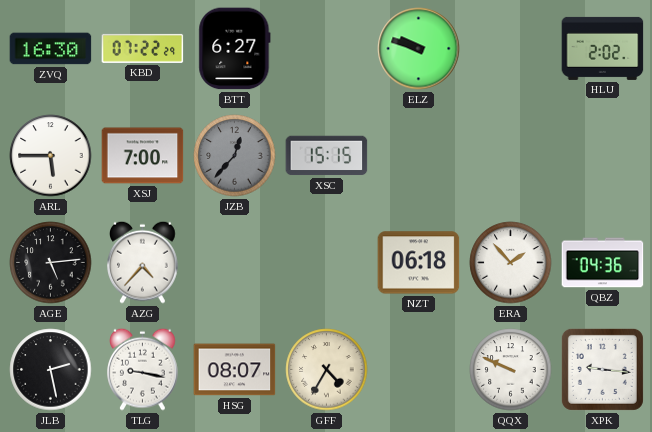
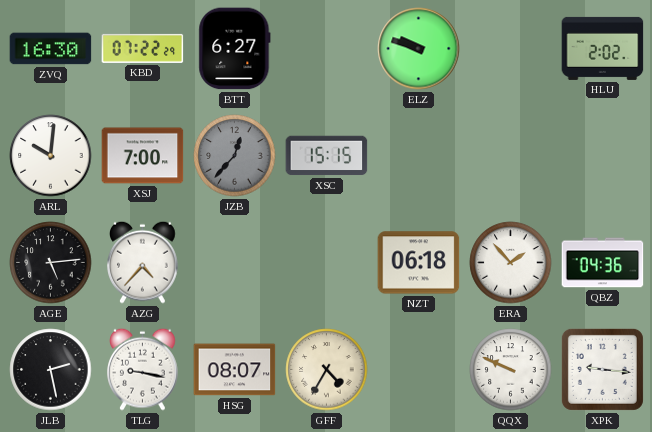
ARL: 5:45 -> 10:01
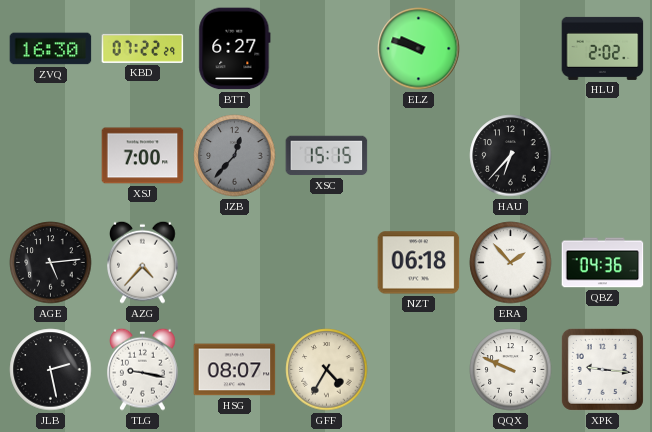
ARL: 10:01 -> none
HAU: none -> 6:37
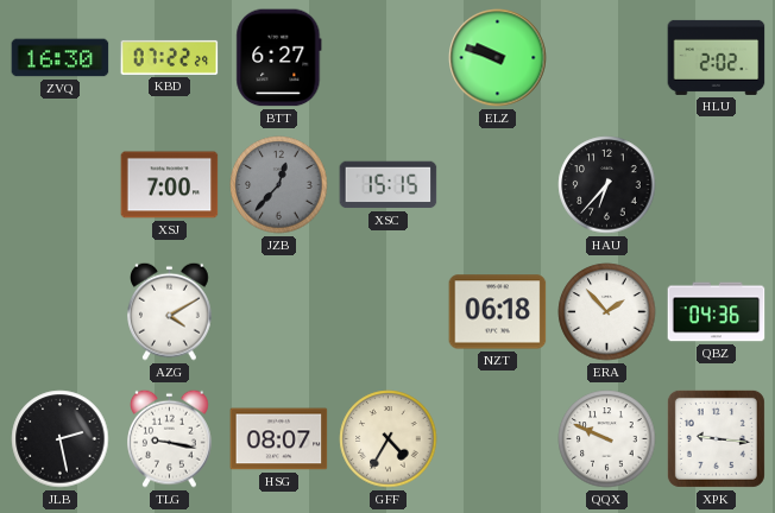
AGE: 5:14 -> none
AZG: 4:37 -> 4:10
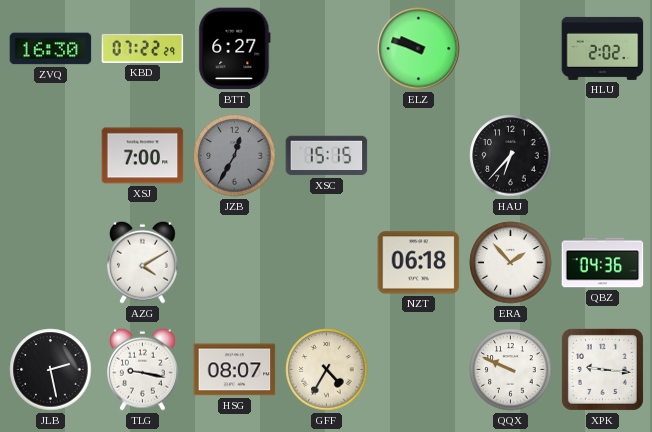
JZB: 12:37 -> 12:35
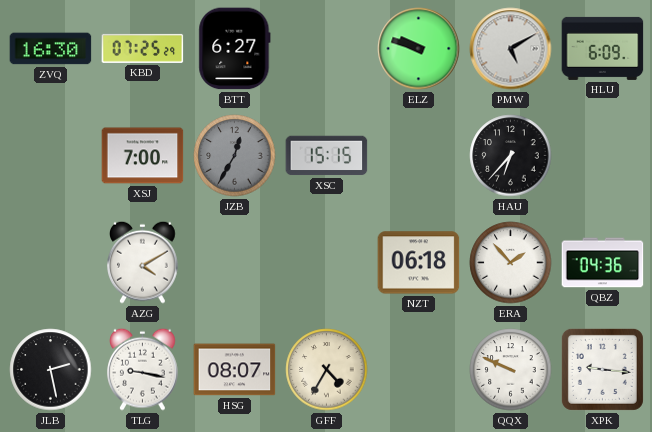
KBD: 07:22 -> 07:25
PMW: none -> 5:10
HLU: 2:02 -> 6:09
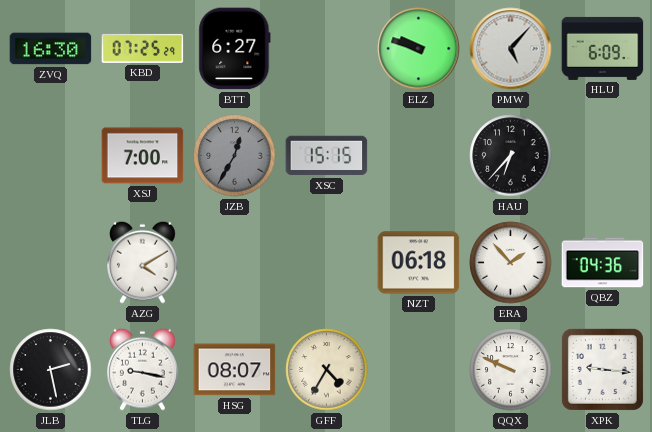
PMW: 5:10 -> 5:07
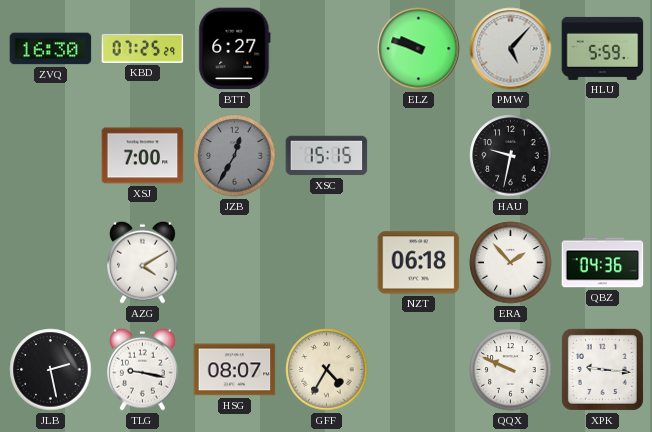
HLU: 6:09 -> 5:59
HAU: 6:37 -> 9:32
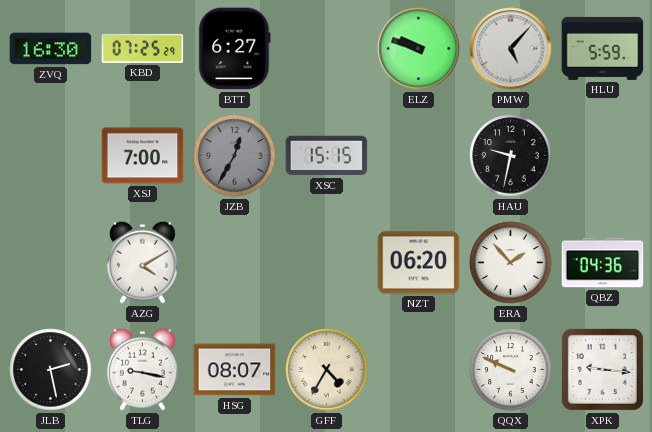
NZT: 06:18 -> 06:20
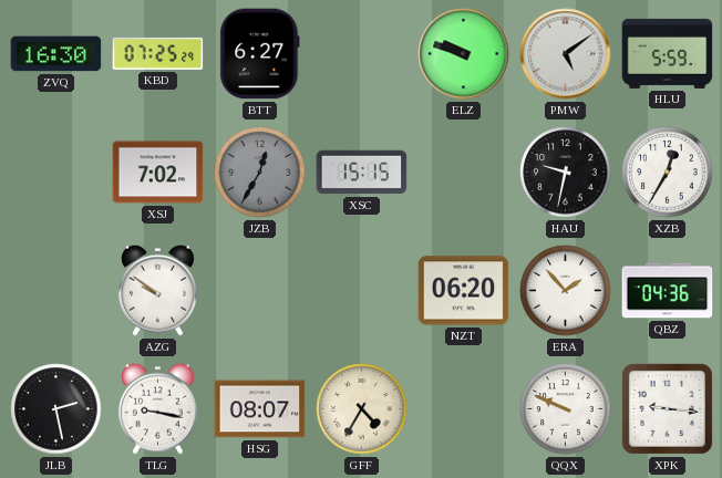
PMW: 5:07 -> 5:09
XSJ: 7:00 -> 7:02
XZB: none -> 12:35
AZG: 4:10 -> 9:51
